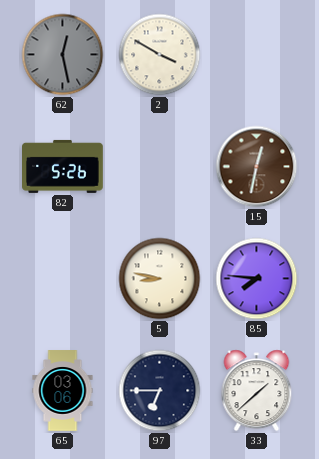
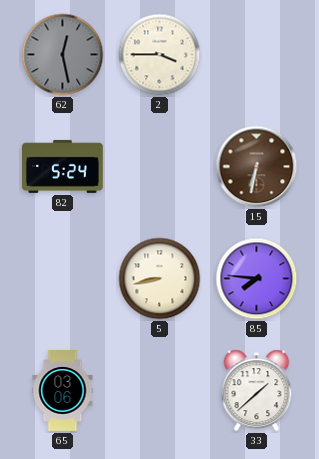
2: 3:50 -> 3:45
82: 5:26 -> 5:24
15: 12:32 -> 6:32
5: 8:47 -> 8:43
97: 6:45 -> none
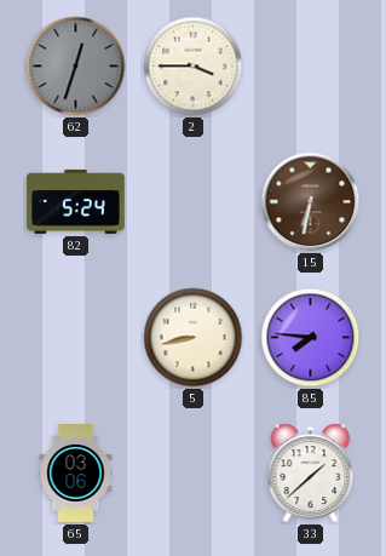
62: 12:28 -> 12:33
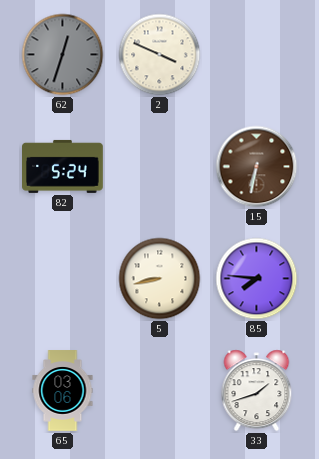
2: 3:45 -> 3:49
33: 1:38 -> 1:42
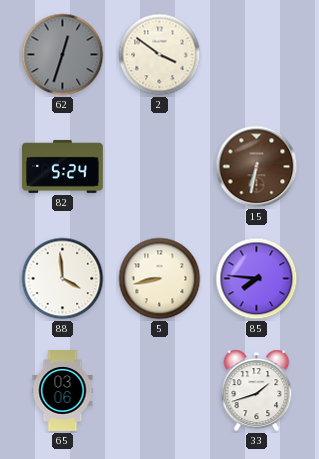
2: 3:49 -> 3:51
88: none -> 3:59
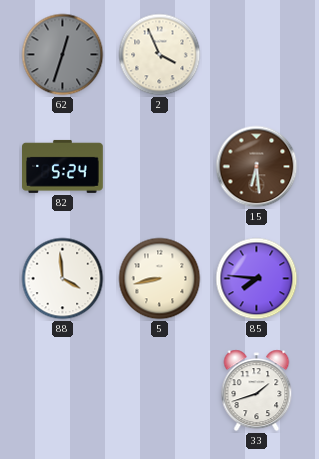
2: 3:51 -> 3:56
15: 6:32 -> 6:29
65: 03:06 -> none
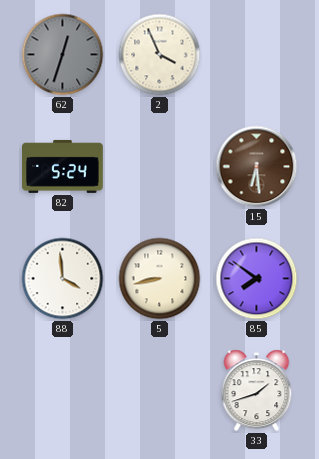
85: 7:46 -> 7:51
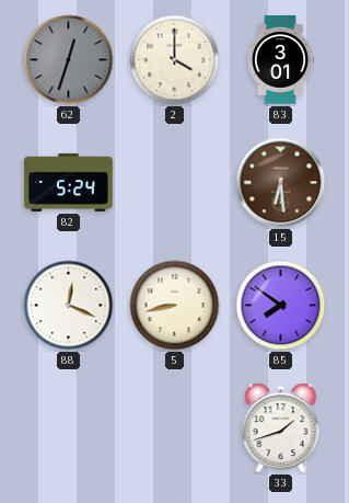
2: 3:56 -> 4:00
83: none -> 3:01
88: 3:59 -> 12:19
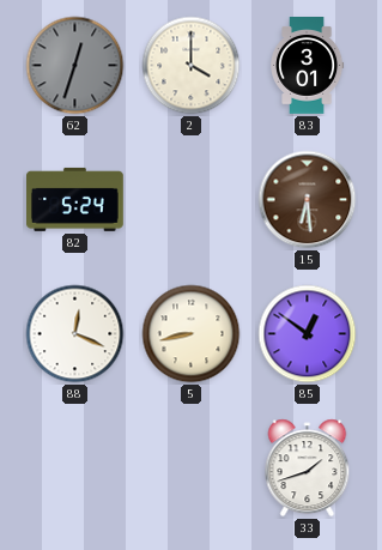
85: 7:51 -> 12:51
